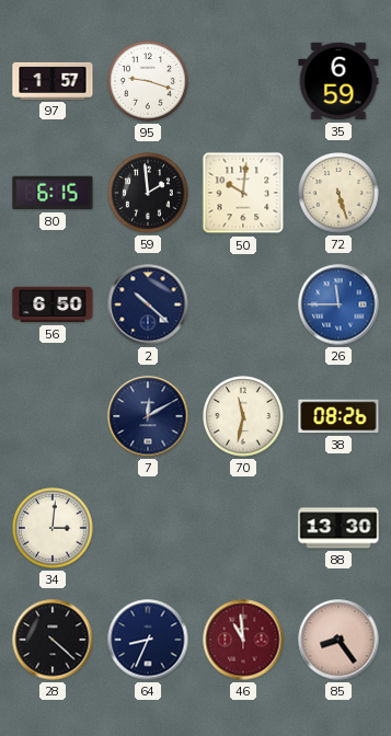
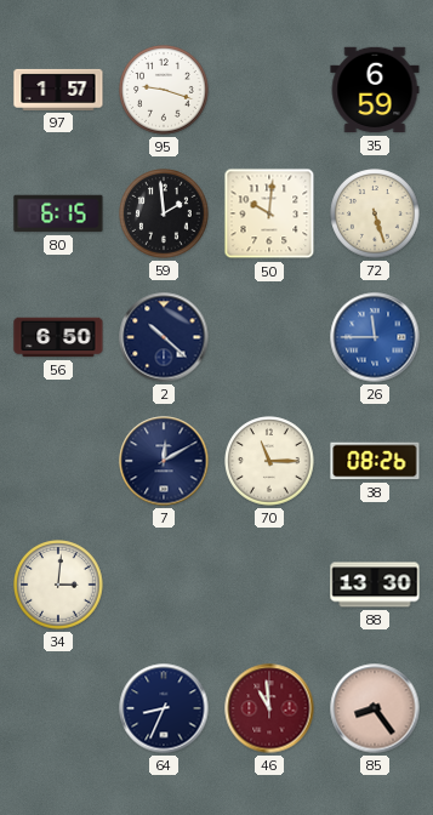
70: 11:32 -> 11:15
28: 4:22 -> none
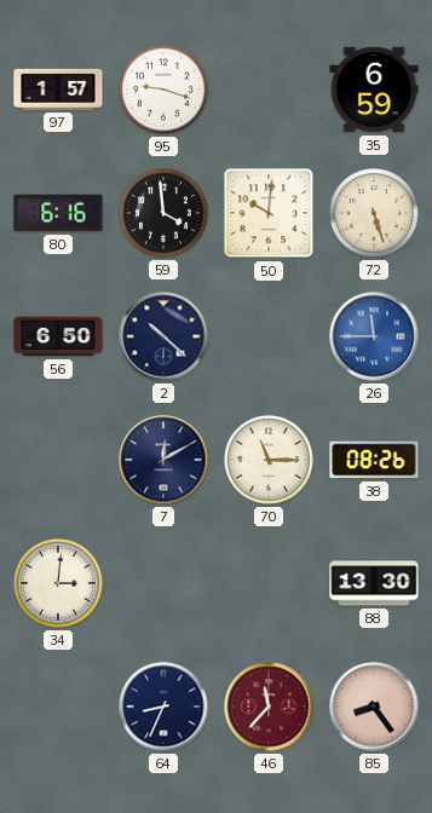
80: 6:15 -> 6:16
59: 1:59 -> 3:59
46: 10:59 -> 11:37
